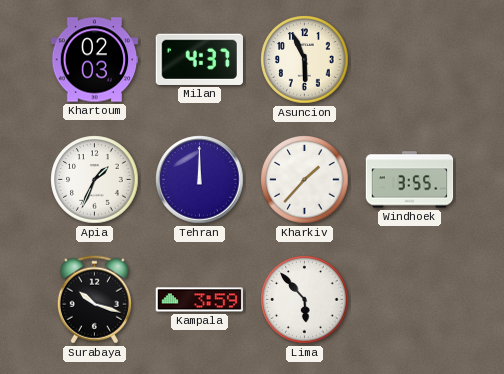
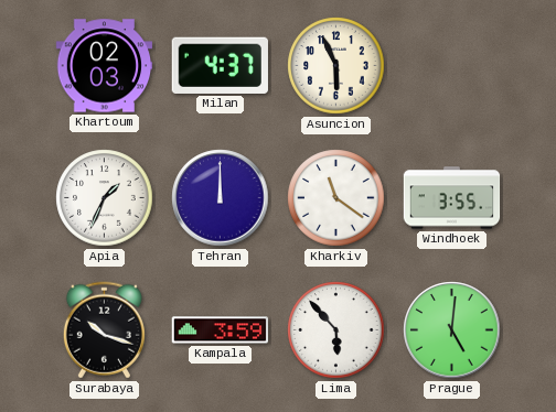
Kharkiv: 1:37 -> 11:21
Prague: none -> 5:01
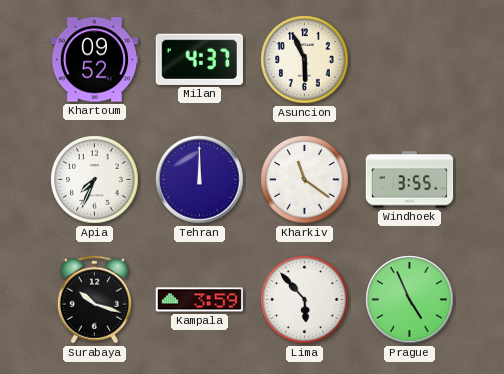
Khartoum: 02:03 -> 09:52
Apia: 1:34 -> 7:34
Prague: 5:01 -> 4:56
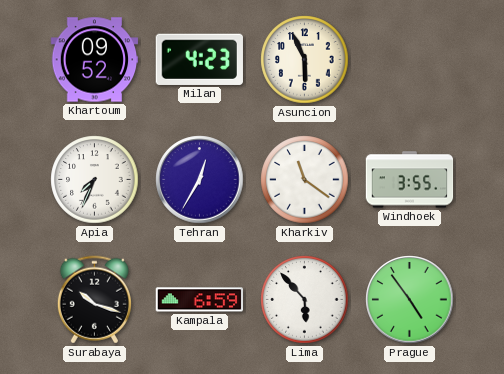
Milan: 4:37 -> 4:23
Tehran: 12:00 -> 12:35
Kampala: 3:59 -> 6:59
Prague: 4:56 -> 4:54
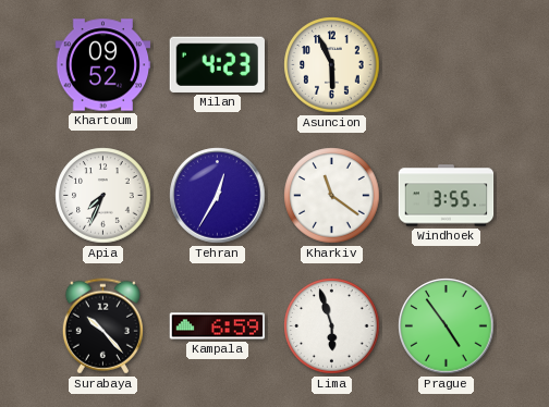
Surabaya: 10:18 -> 10:23
Lima: 5:53 -> 5:57
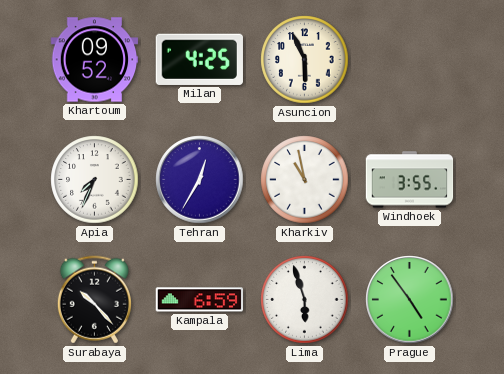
Milan: 4:23 -> 4:25
Kharkiv: 11:21 -> 10:58
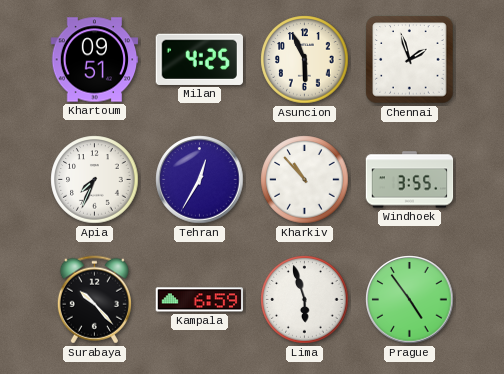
Khartoum: 09:52 -> 09:51
Chennai: none -> 1:57
Kharkiv: 10:58 -> 10:53
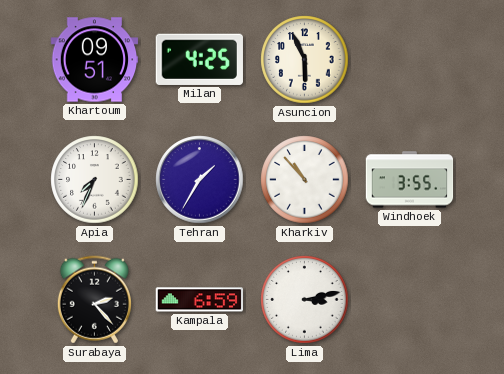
Chennai: 1:57 -> none
Tehran: 12:35 -> 1:35
Surabaya: 10:23 -> 2:23
Lima: 5:57 -> 3:13
Prague: 4:54 -> none
